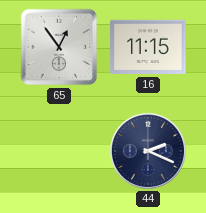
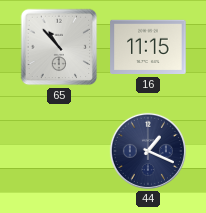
65: 12:54 -> 10:53
44: 2:19 -> 1:19
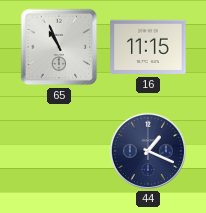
65: 10:53 -> 10:56
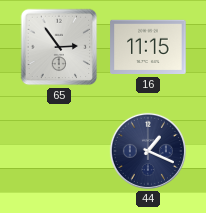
65: 10:56 -> 2:54
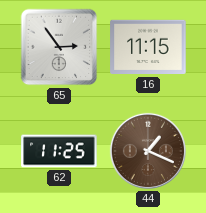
62: none -> 11:25
44 dial: navy -> brown
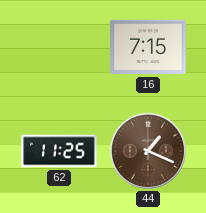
65: 2:54 -> none
16: 11:15 -> 7:15
